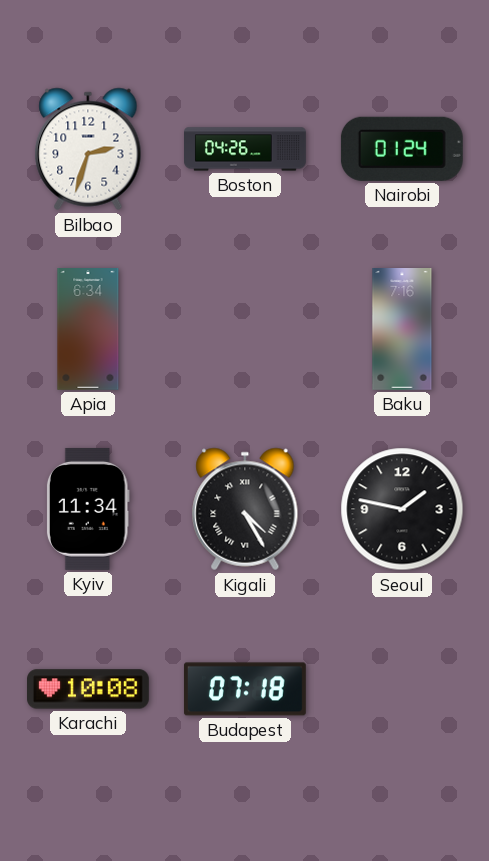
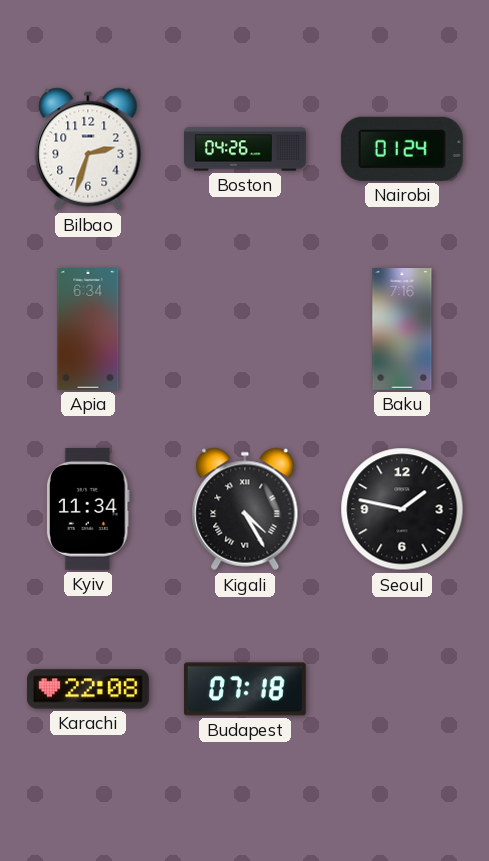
Karachi: 10:08 -> 22:08
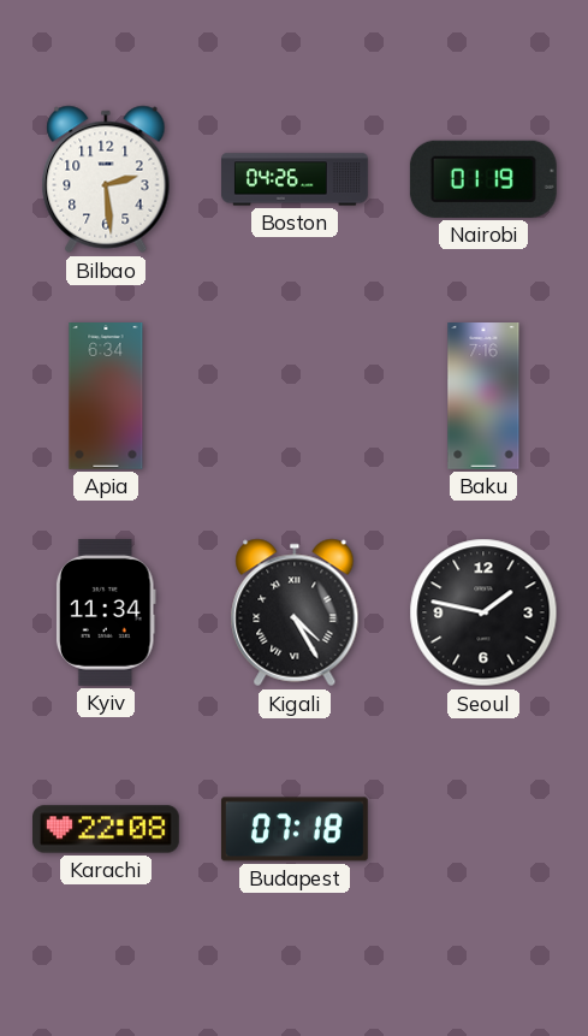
Bilbao: 2:33 -> 2:29
Nairobi: 01:24 -> 01:19
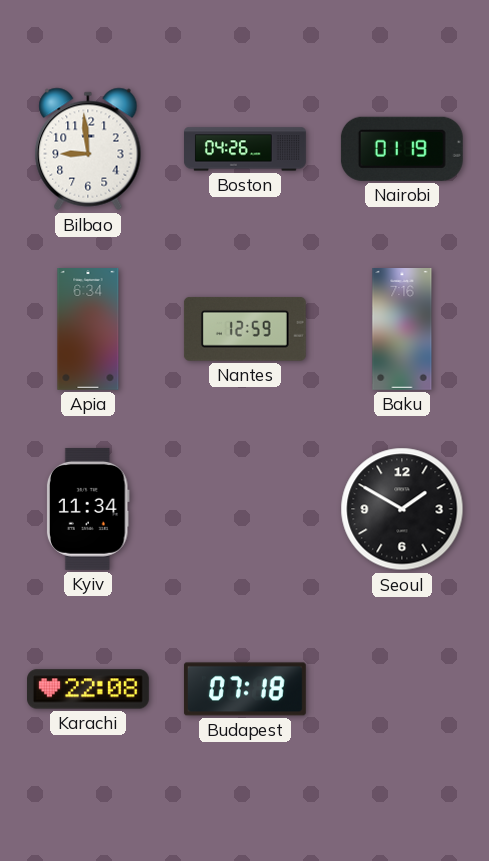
Bilbao: 2:29 -> 8:59
Nantes: none -> 12:59
Kigali: 4:25 -> none
Seoul: 1:47 -> 1:50
